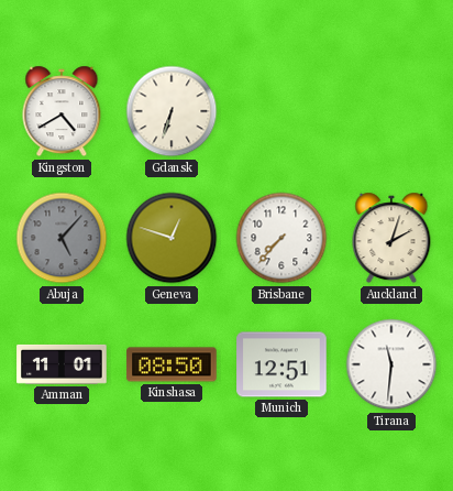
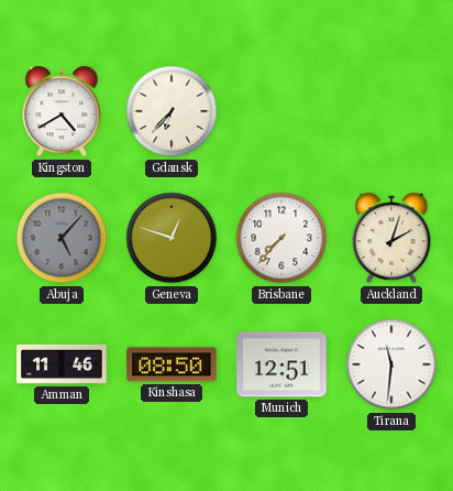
Gdansk: 6:33 -> 6:37
Amman: 11:01 -> 11:46
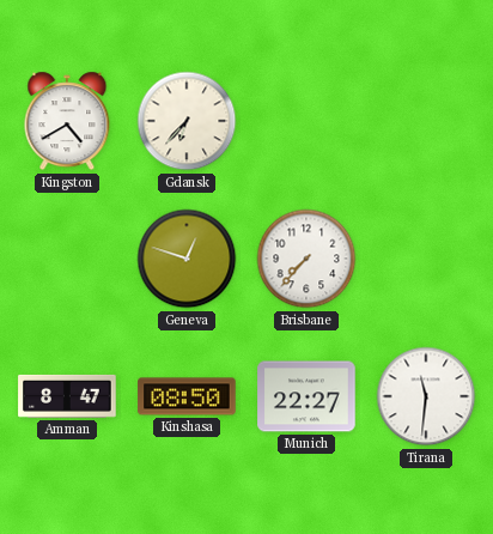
Abuja: 5:07 -> none
Auckland: 2:03 -> none
Amman: 11:46 -> 8:47
Munich: 12:51 -> 22:27
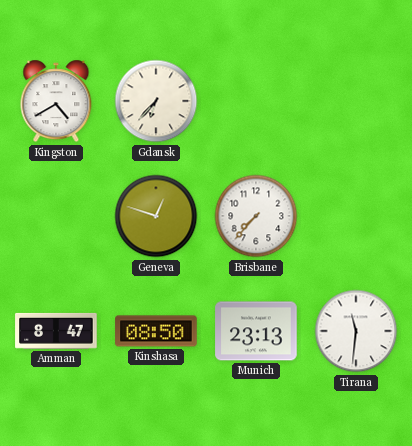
Munich: 22:27 -> 23:13
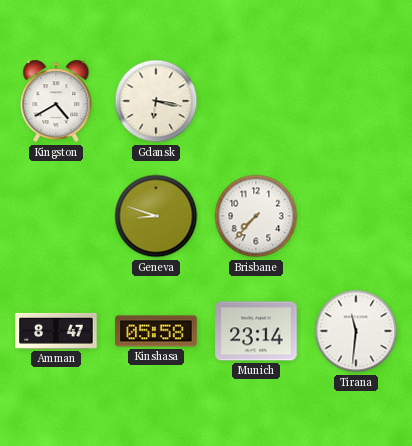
Gdansk: 6:37 -> 6:17
Geneva: 12:48 -> 8:48
Kinshasa: 08:50 -> 05:58
Munich: 23:13 -> 23:14
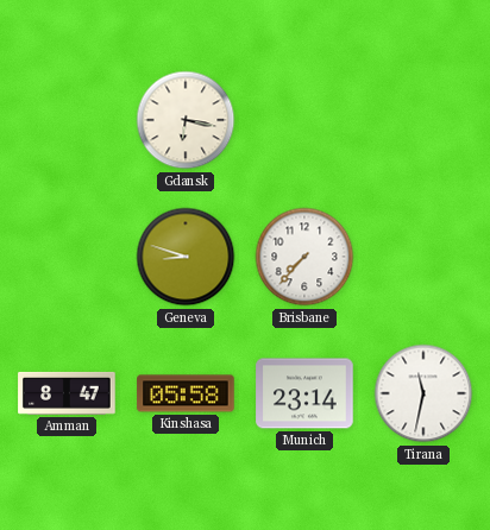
Kingston: 4:40 -> none
Tirana: 11:31 -> 11:32
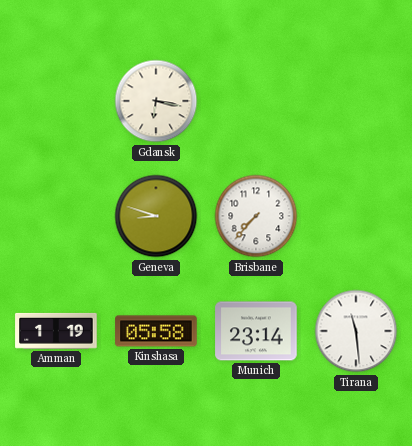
Amman: 8:47 -> 1:19
Tirana: 11:32 -> 11:29
